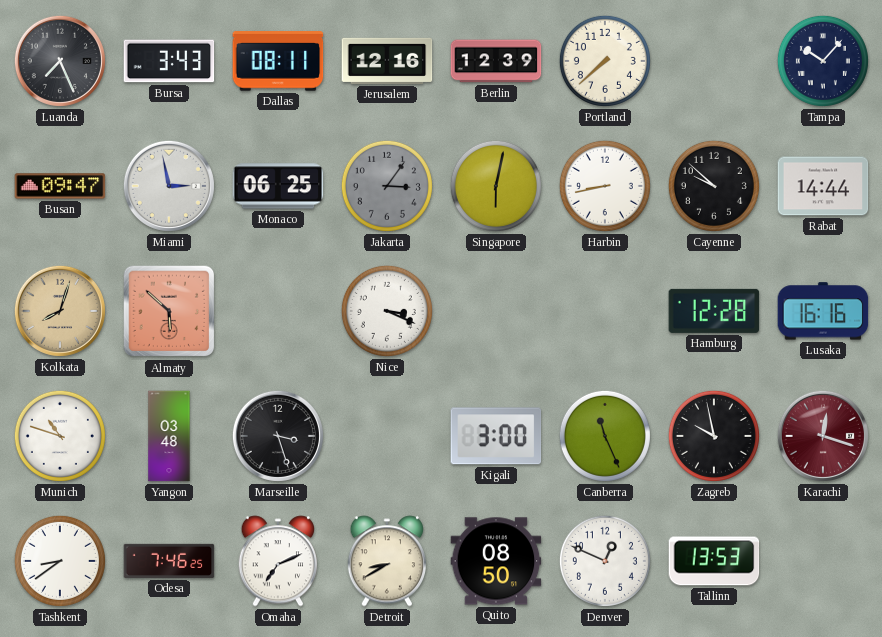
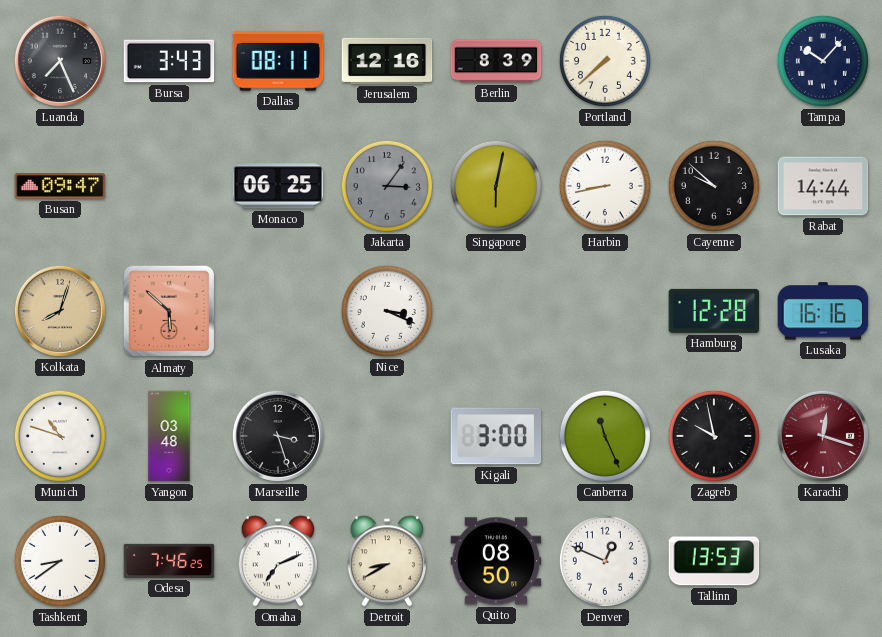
Berlin: 12:39 -> 8:39
Miami: 2:58 -> none
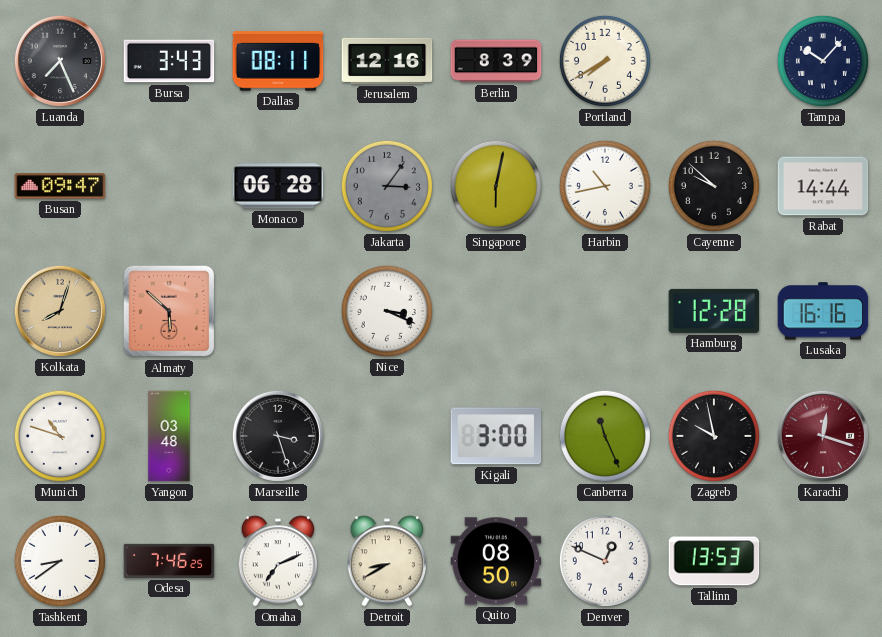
Portland: 7:38 -> 7:40
Monaco: 06:25 -> 06:28
Harbin: 8:43 -> 10:43
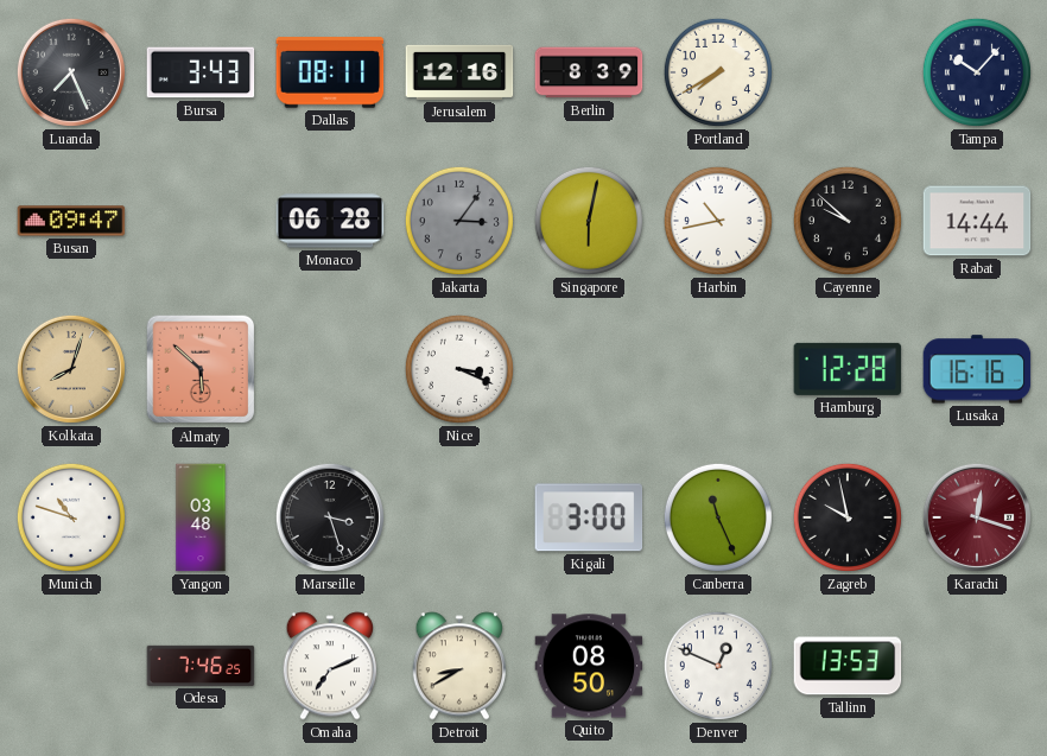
Tashkent: 8:39 -> none
